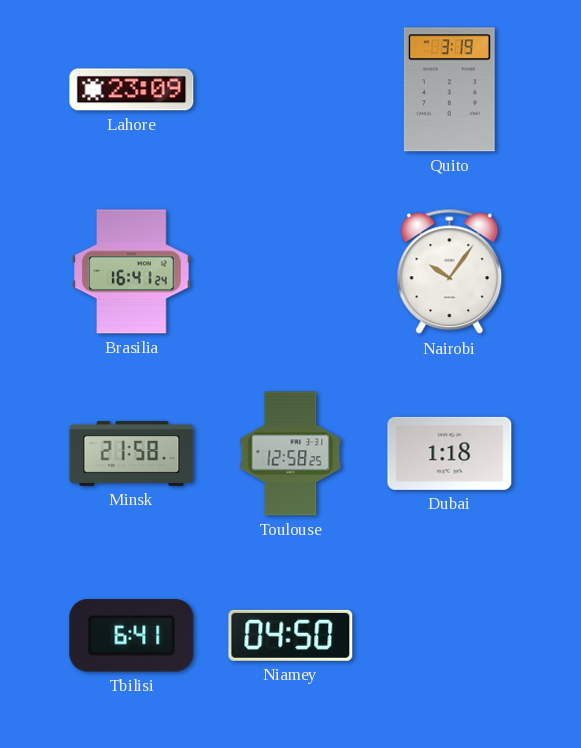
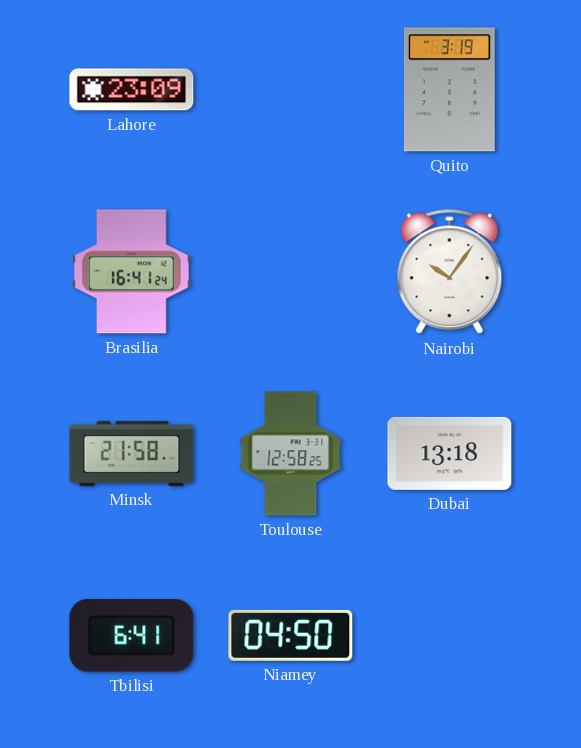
Dubai: 1:18 -> 13:18
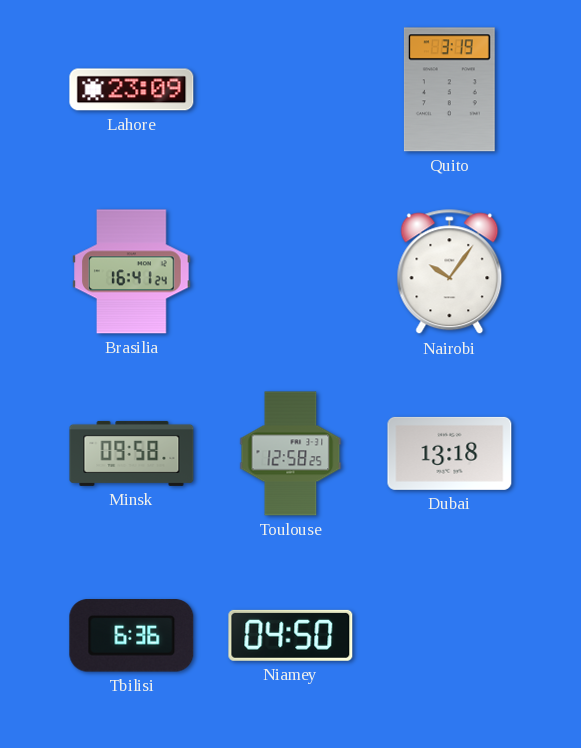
Minsk: 21:58 -> 09:58
Tbilisi: 6:41 -> 6:36
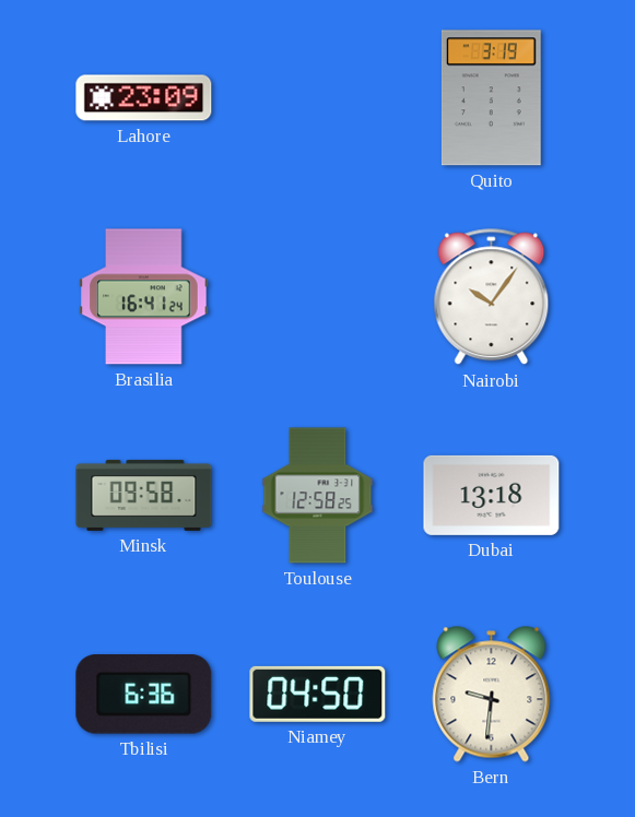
Bern: none -> 9:31
